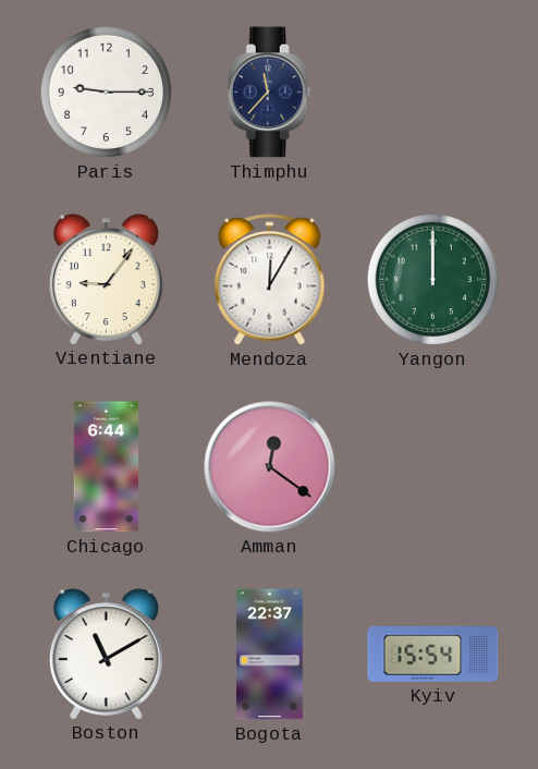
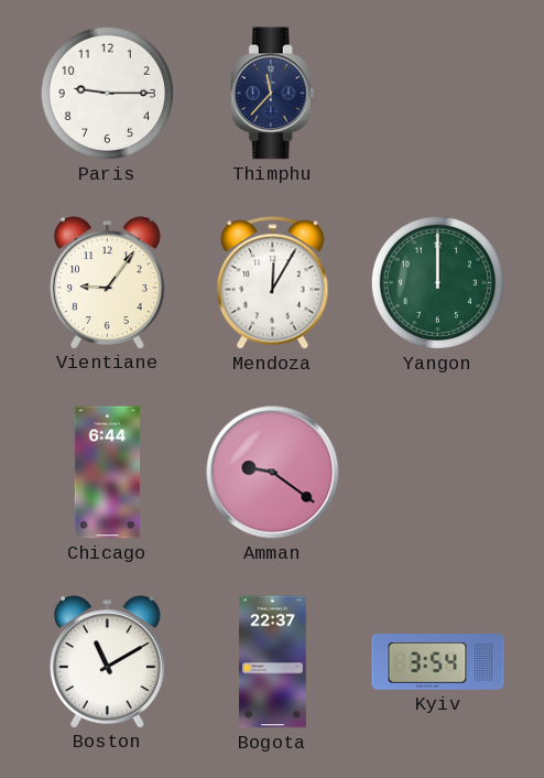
Amman: 12:21 -> 9:21
Kyiv: 15:54 -> 3:54
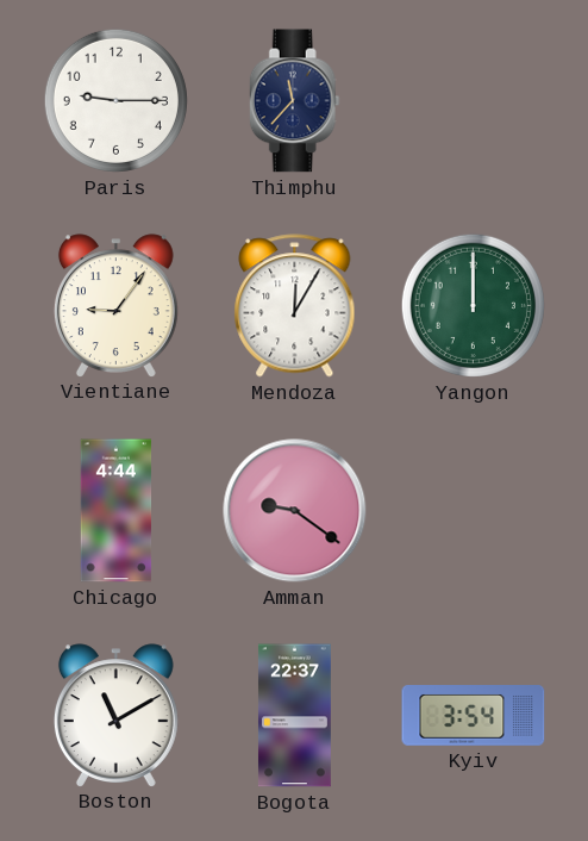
Chicago: 6:44 -> 4:44
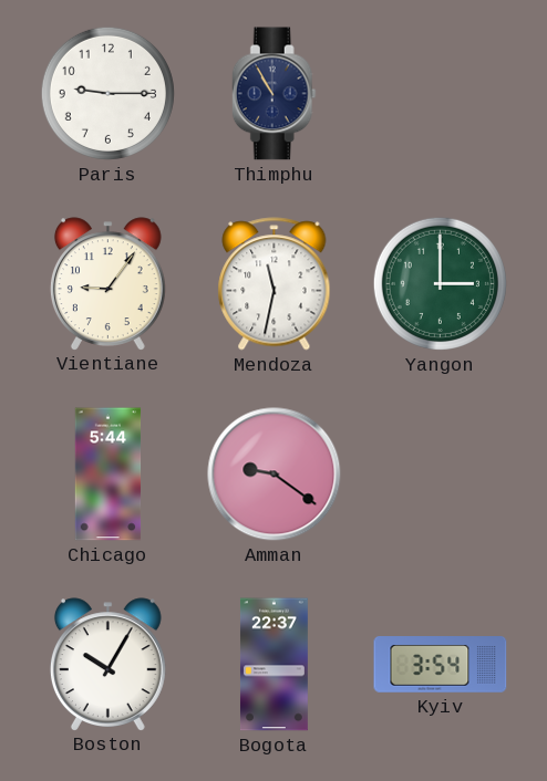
Thimphu: 11:37 -> 10:55
Mendoza: 12:05 -> 11:32
Yangon: 12:00 -> 3:00
Chicago: 4:44 -> 5:44
Boston: 11:10 -> 10:05
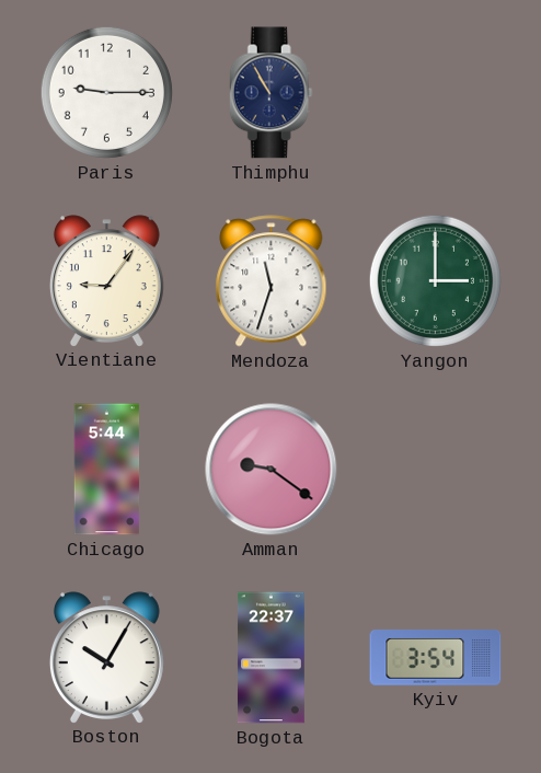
Mendoza: 11:32 -> 11:33
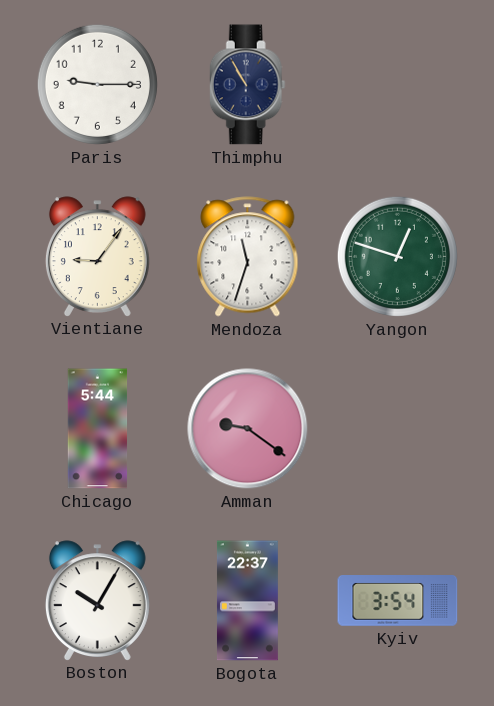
Yangon: 3:00 -> 12:48
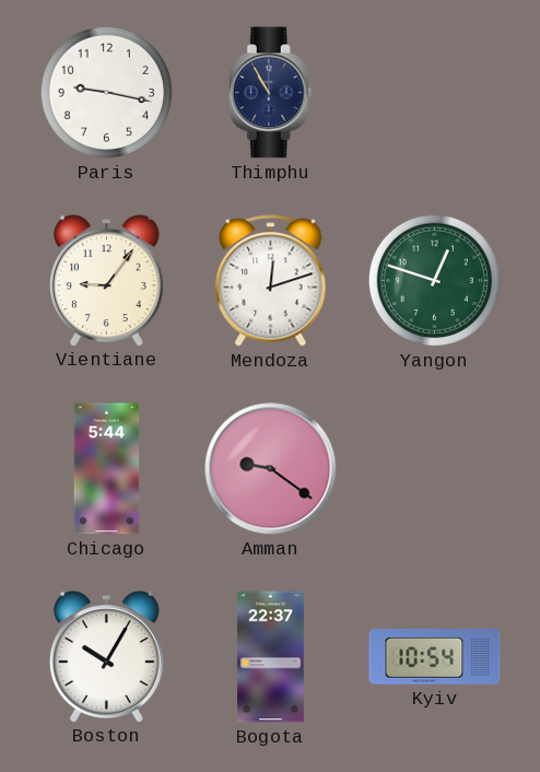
Paris: 9:15 -> 9:17
Mendoza: 11:33 -> 12:12
Kyiv: 3:54 -> 10:54
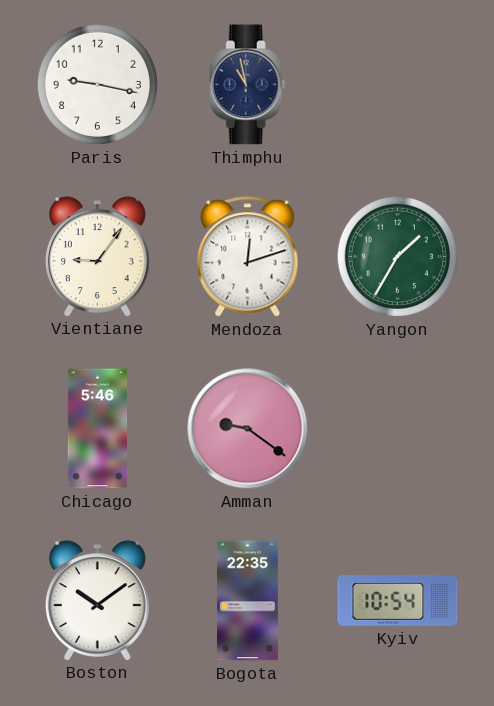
Thimphu: 10:55 -> 10:58
Yangon: 12:48 -> 1:35
Chicago: 5:44 -> 5:46
Boston: 10:05 -> 10:09
Bogota: 22:37 -> 22:35
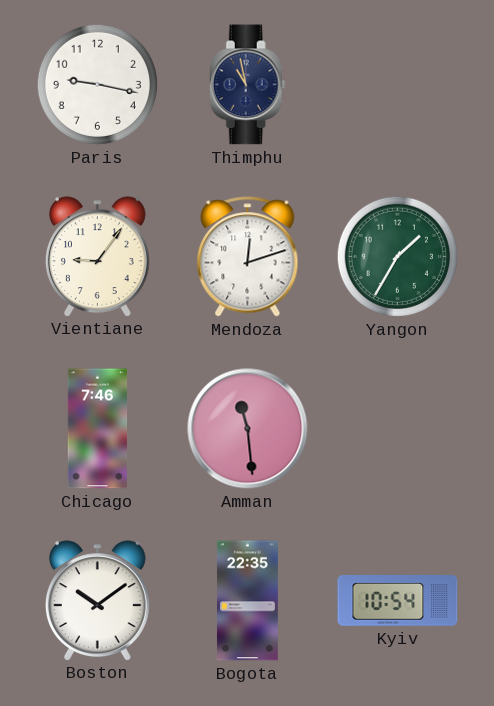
Chicago: 5:46 -> 7:46
Amman: 9:21 -> 11:29
